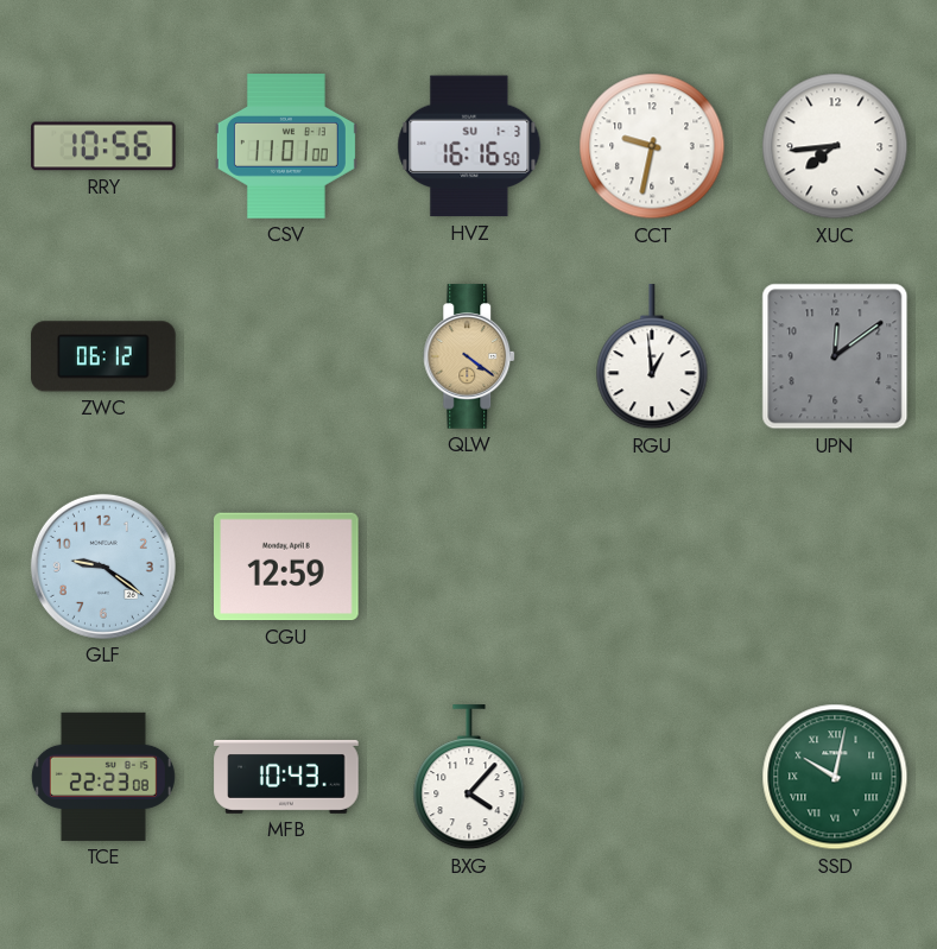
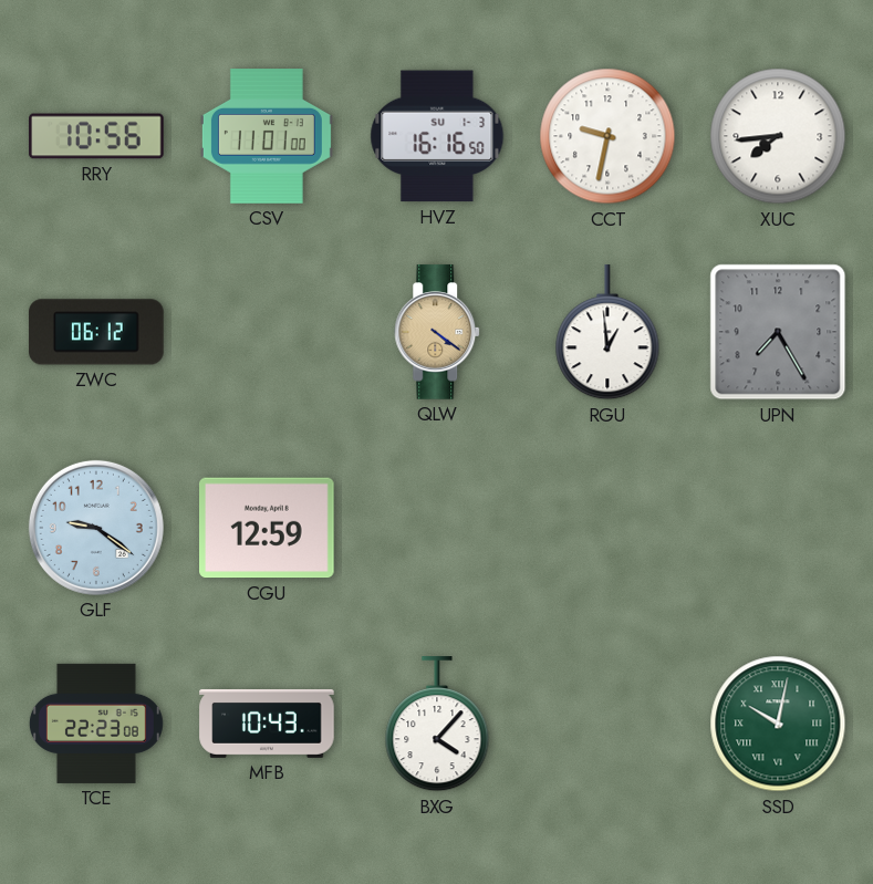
UPN: 12:09 -> 7:25
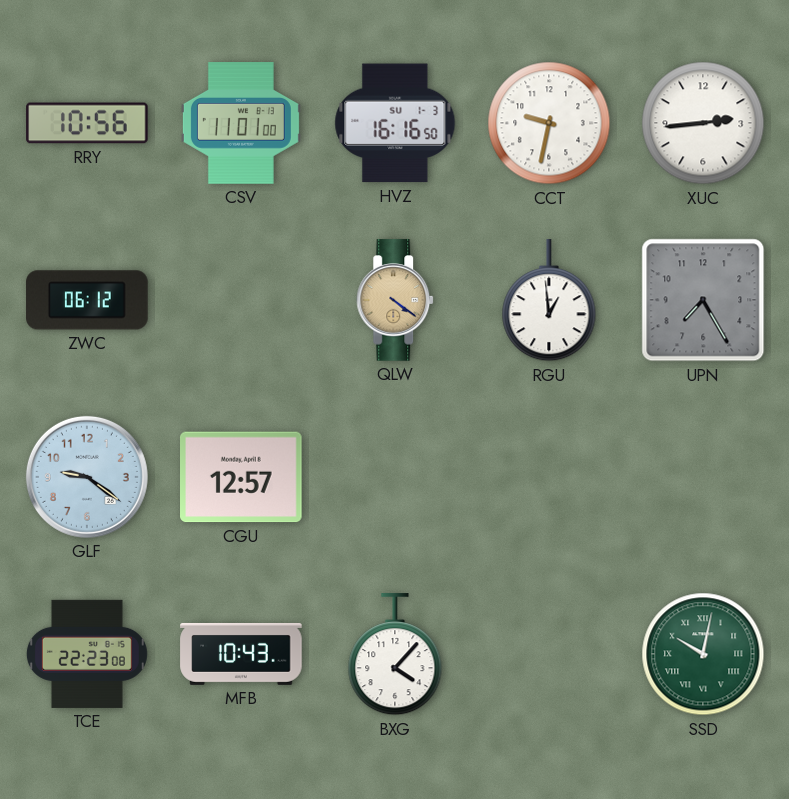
XUC: 7:44 -> 2:44
CGU: 12:59 -> 12:57
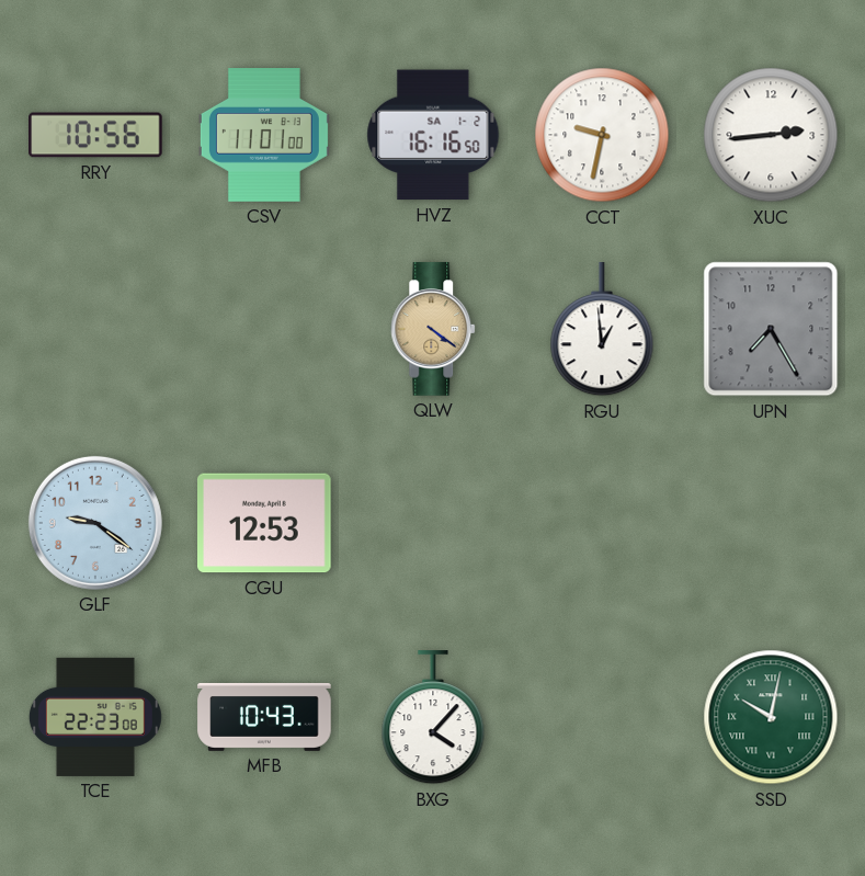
HVZ date: SU 1-3 -> SA 1-2
ZWC: 06:12 -> none
CGU: 12:57 -> 12:53
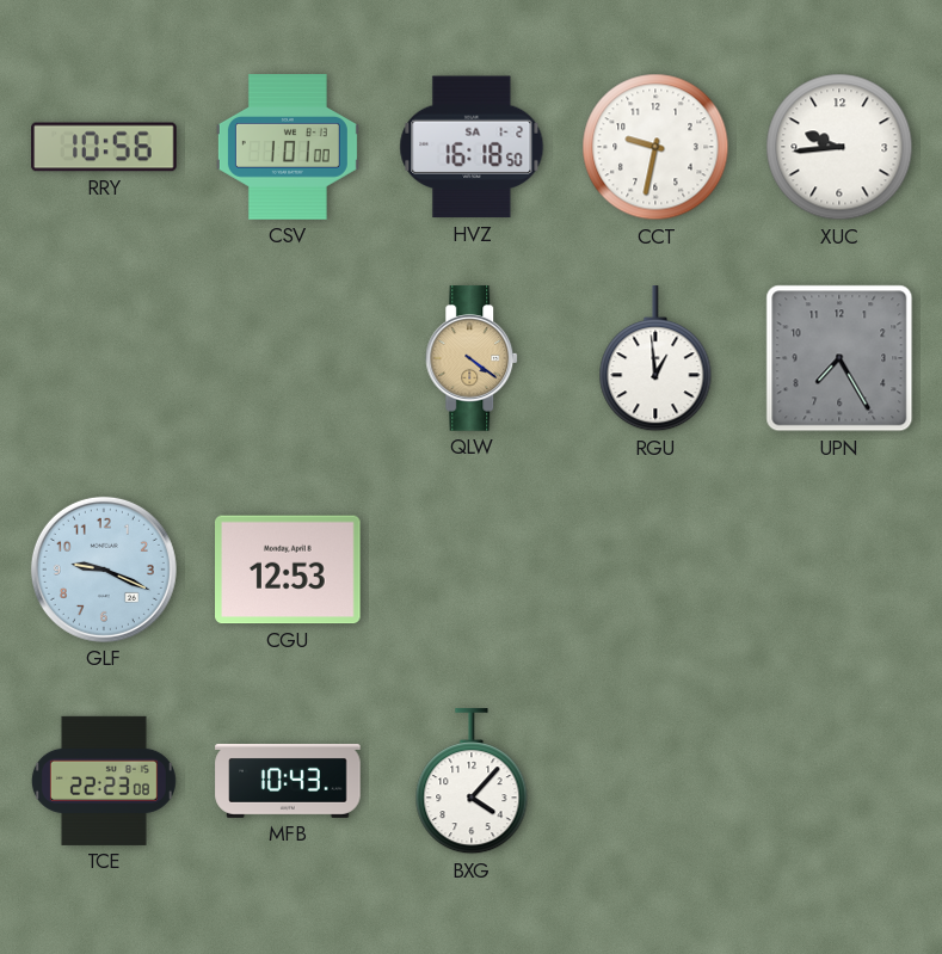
CSV: 11:01 -> 1:01
HVZ: 16:16 -> 16:18
XUC: 2:44 -> 9:44
GLF: 9:21 -> 9:19
SSD: 10:02 -> none
